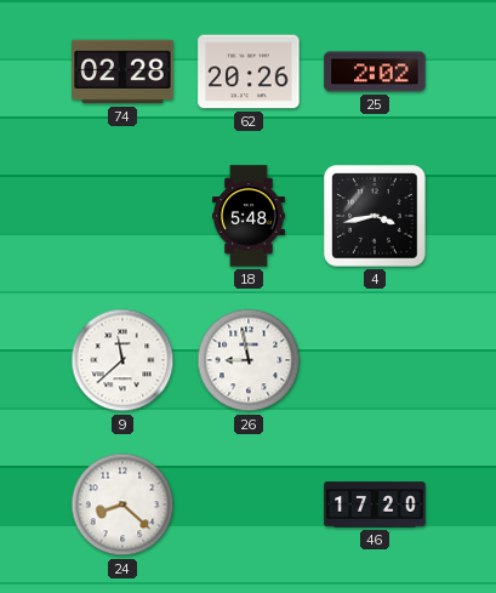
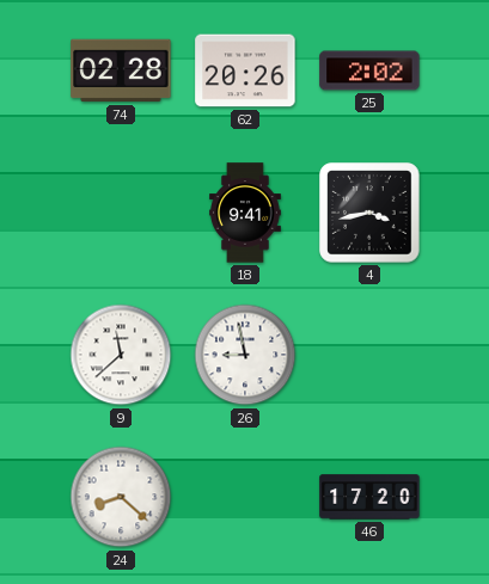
18: 5:48 -> 9:41
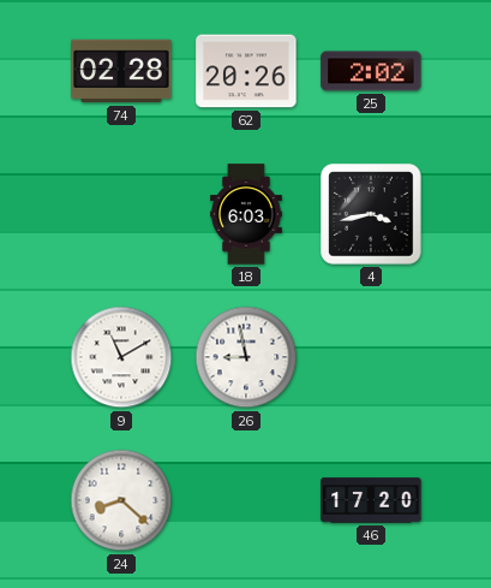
18: 9:41 -> 6:03
9: 11:38 -> 11:10
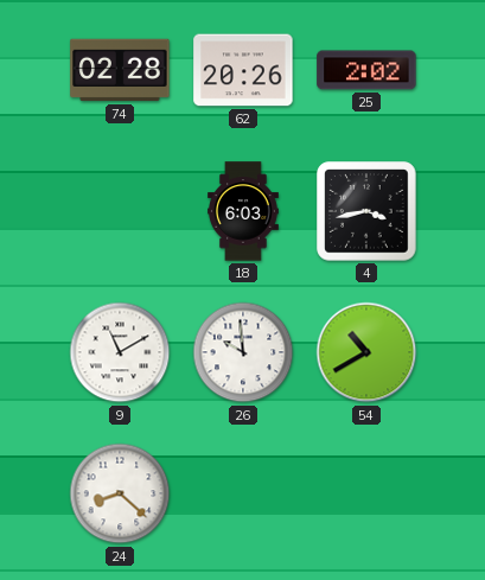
26: 8:58 -> 9:59
54: none -> 10:40
46: 17:20 -> none
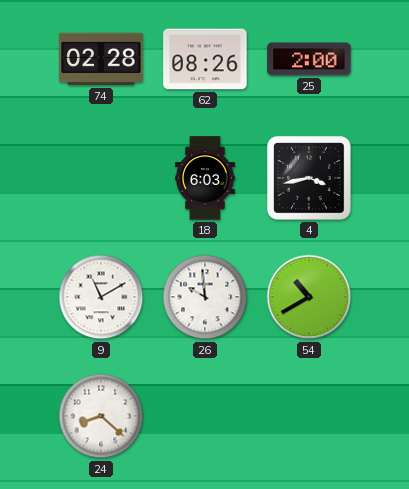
62: 20:26 -> 08:26
25: 2:02 -> 2:00
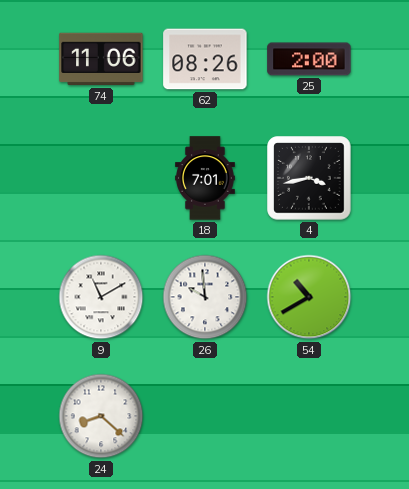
74: 02:28 -> 11:06
18: 6:03 -> 7:01
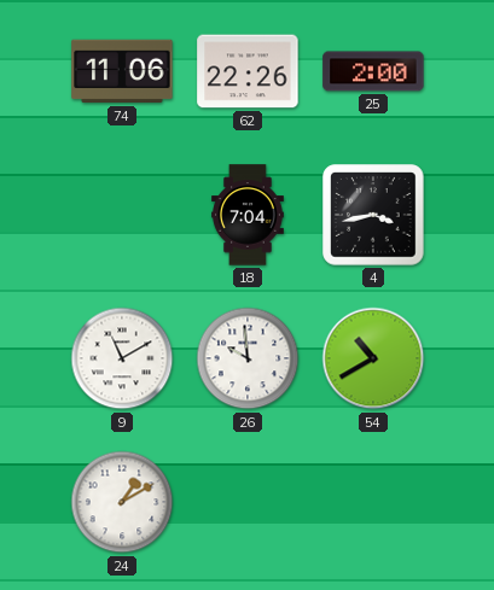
62: 08:26 -> 22:26
18: 7:01 -> 7:04
24: 8:22 -> 1:10
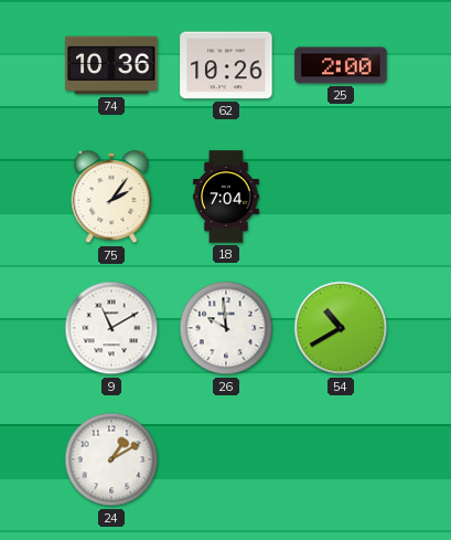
74: 11:06 -> 10:36
62: 22:26 -> 10:26
75: none -> 2:06
4: 3:43 -> none
